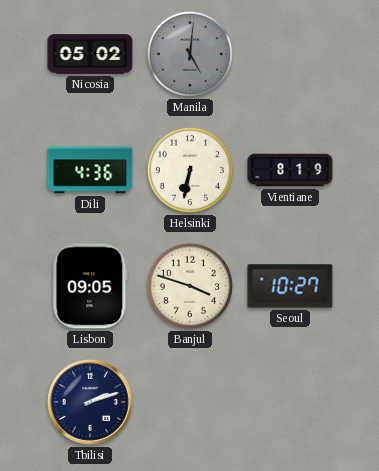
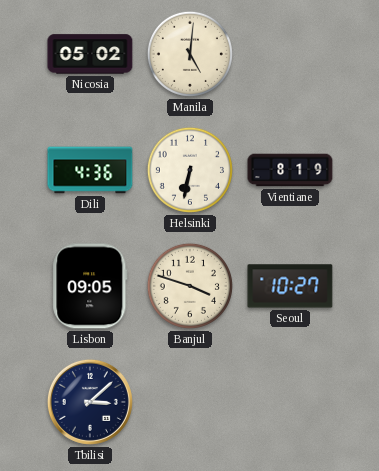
Manila dial: grey -> cream
Tbilisi: 2:12 -> 3:08
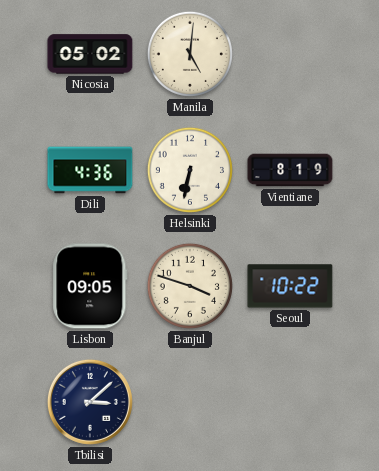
Seoul: 10:27 -> 10:22
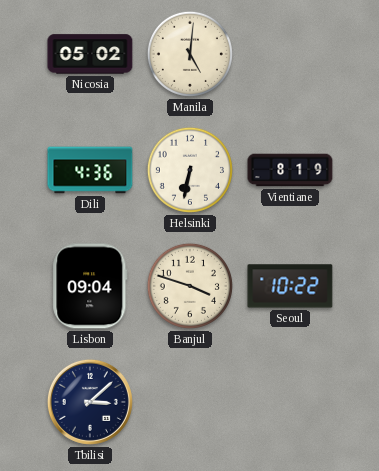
Lisbon: 09:05 -> 09:04
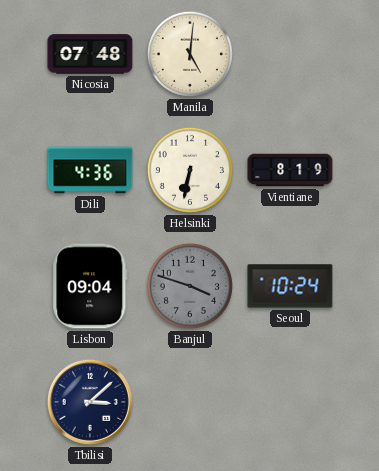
Nicosia: 05:02 -> 07:48
Banjul dial: cream -> grey
Seoul: 10:22 -> 10:24
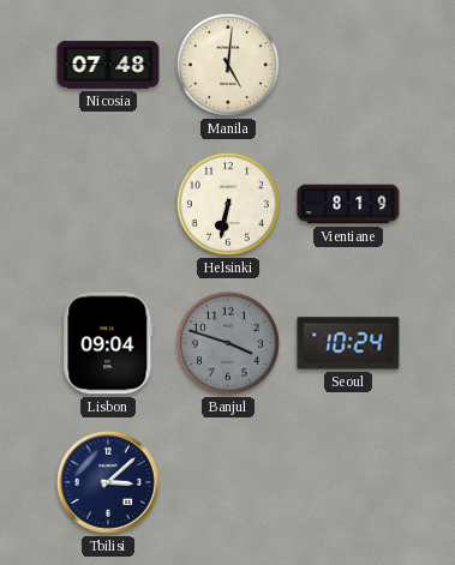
Dili: 4:36 -> none
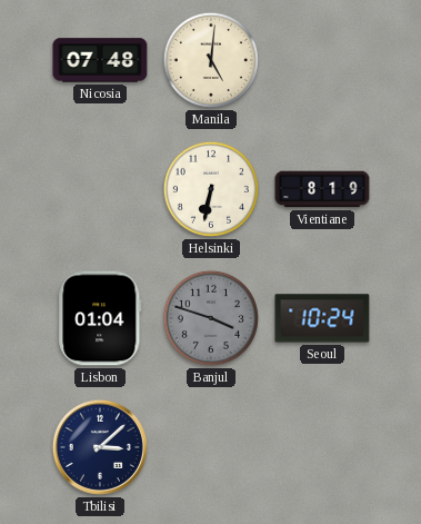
Lisbon: 09:04 -> 01:04
